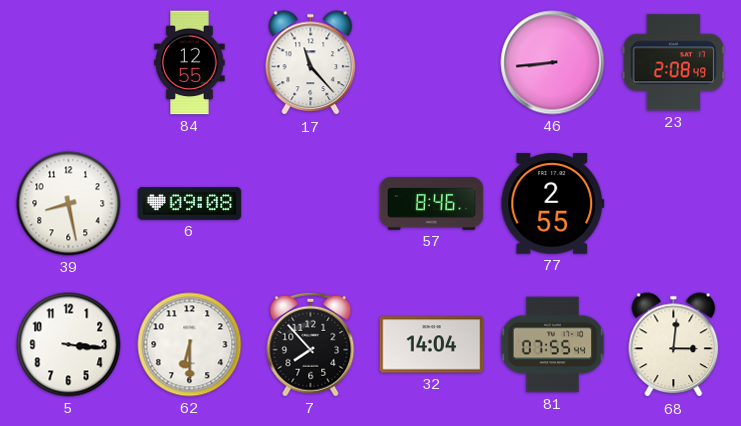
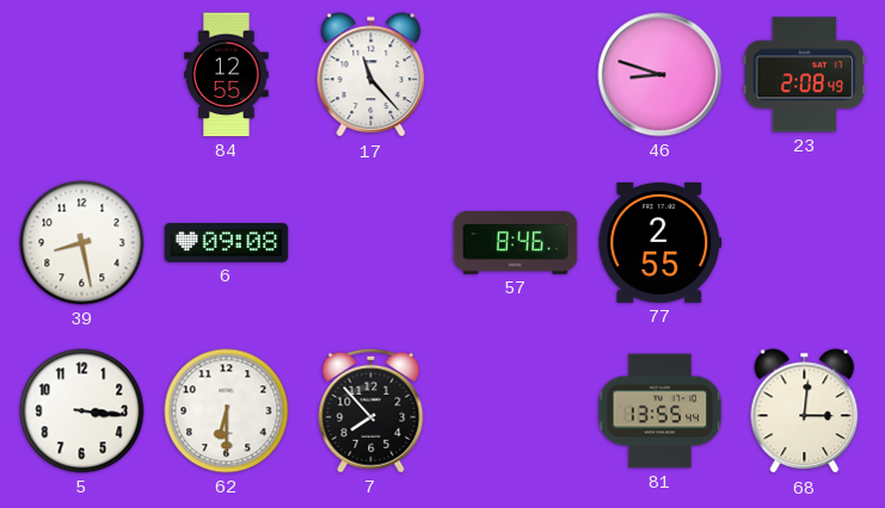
46: 8:44 -> 8:48
32: 14:04 -> none
81: 07:55 -> 13:55
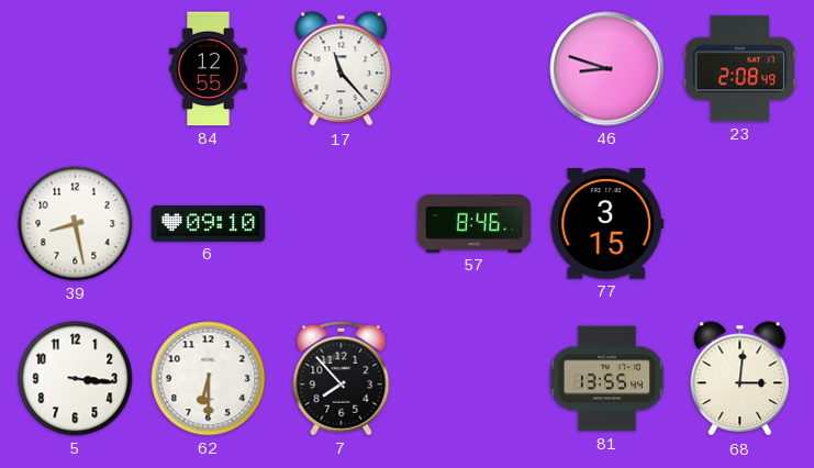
6: 09:08 -> 09:10
77: 2:55 -> 3:15
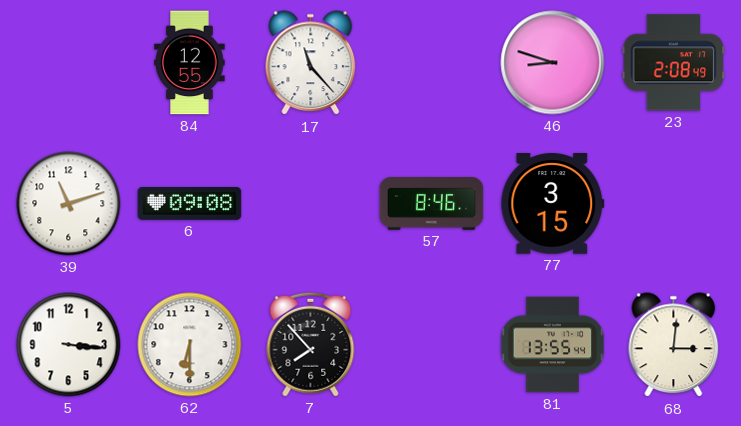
39: 8:28 -> 11:12
6: 09:10 -> 09:08
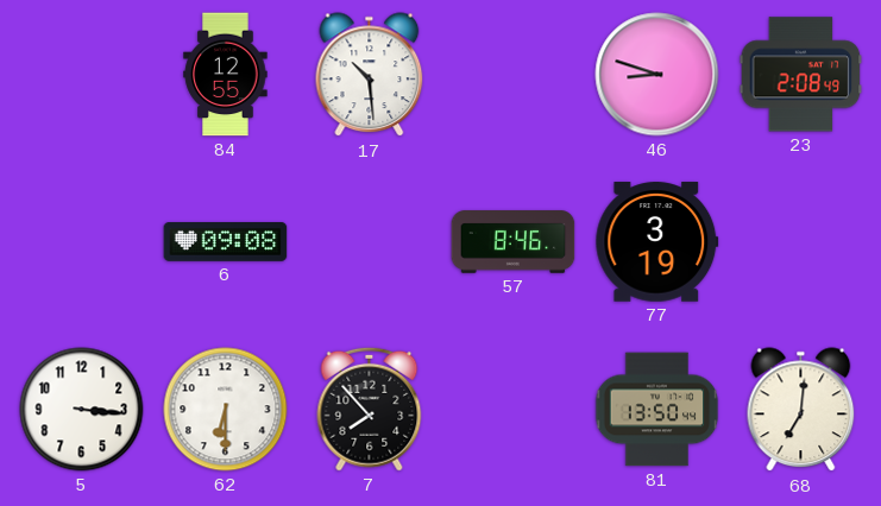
17: 11:23 -> 10:29
39: 11:12 -> none
77: 3:15 -> 3:19
81: 13:55 -> 13:50
68: 3:01 -> 7:01
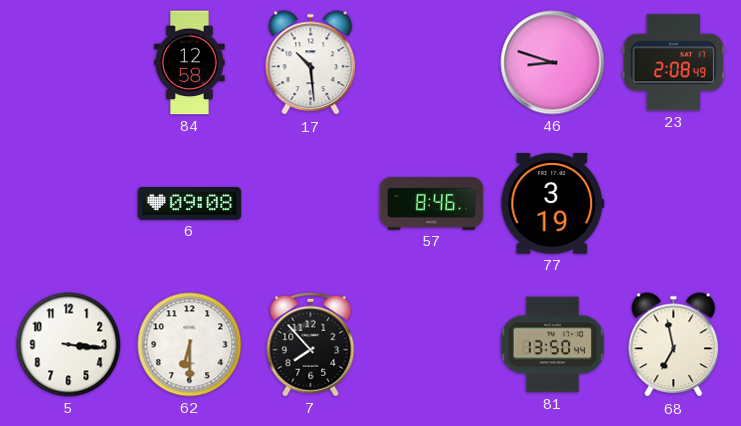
84: 12:55 -> 12:58
68: 7:01 -> 6:58
